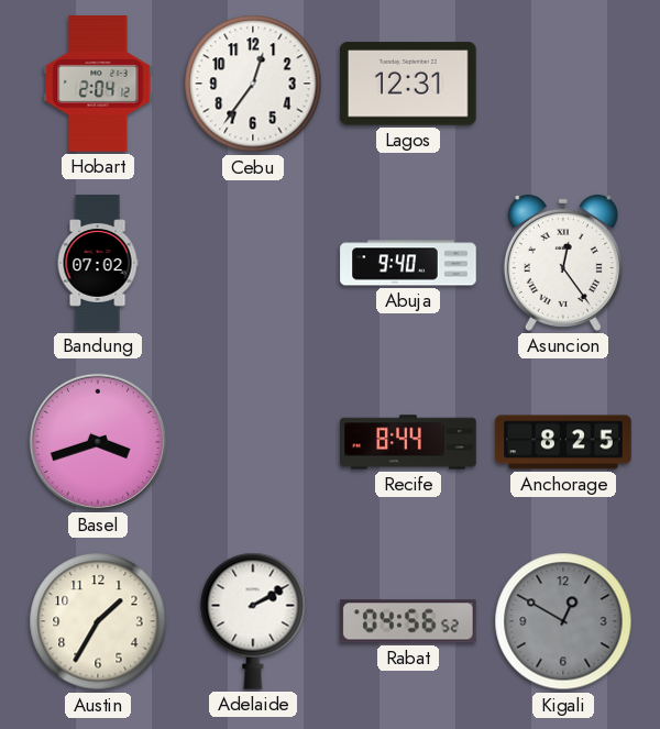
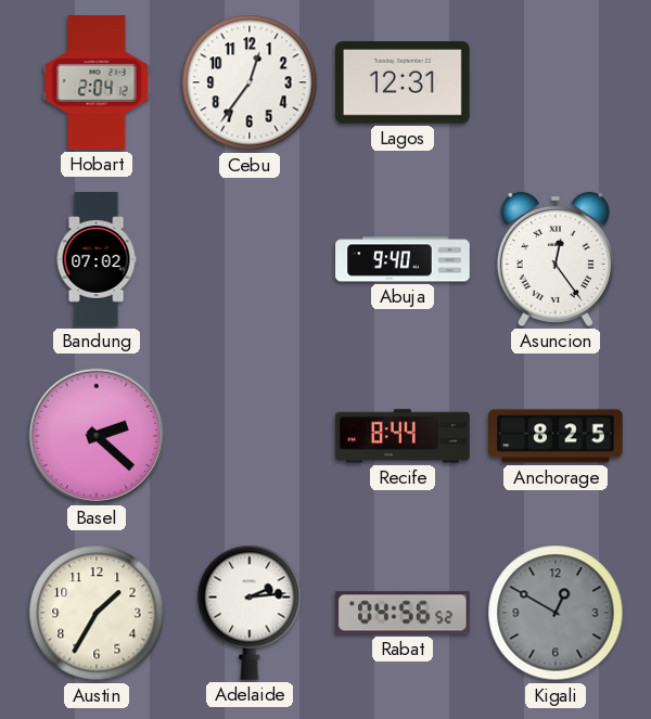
Basel: 3:42 -> 2:22
Adelaide: 2:10 -> 2:14
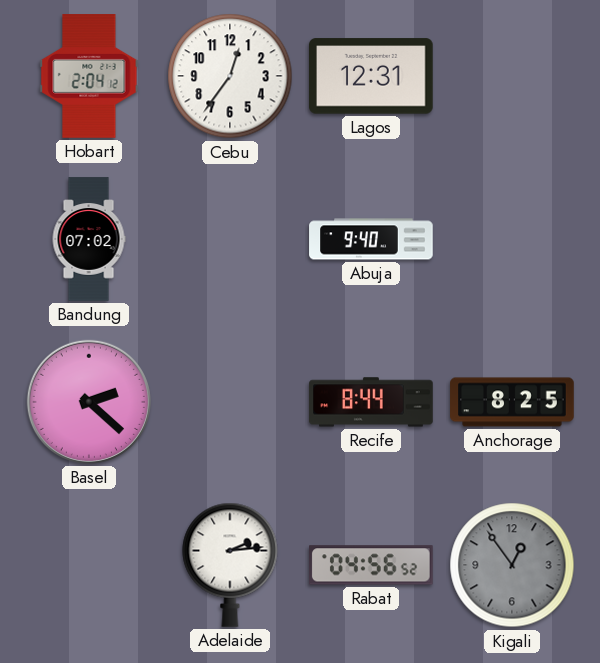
Asuncion: 12:24 -> none
Austin: 1:35 -> none
Kigali: 12:50 -> 12:54
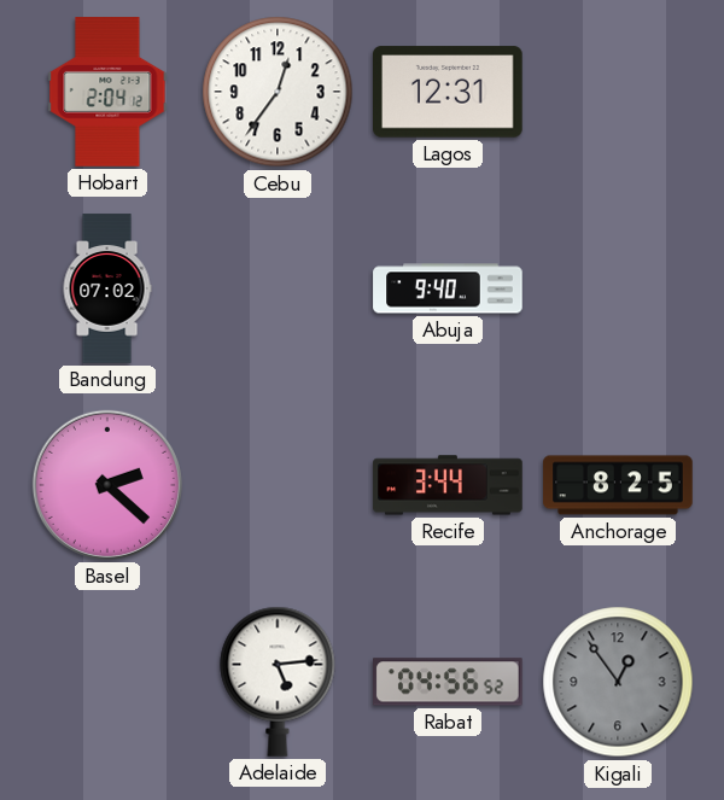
Recife: 8:44 -> 3:44
Adelaide: 2:14 -> 5:14
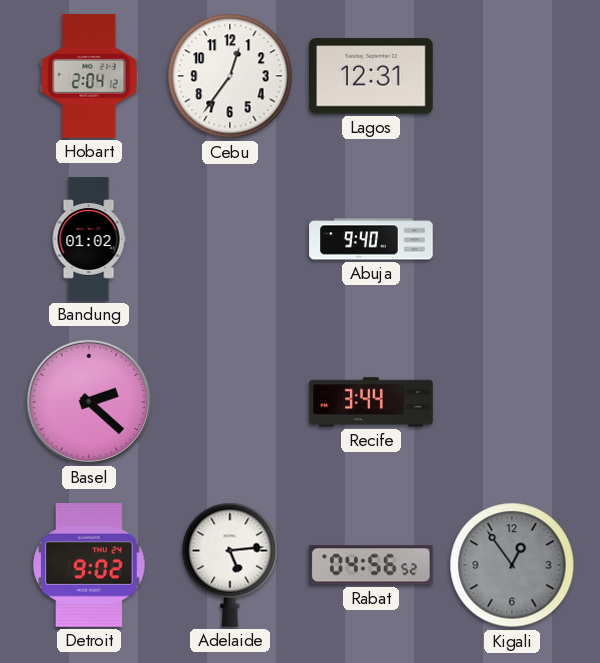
Bandung: 07:02 -> 01:02
Anchorage: 8:25 -> none
Detroit: none -> 9:02
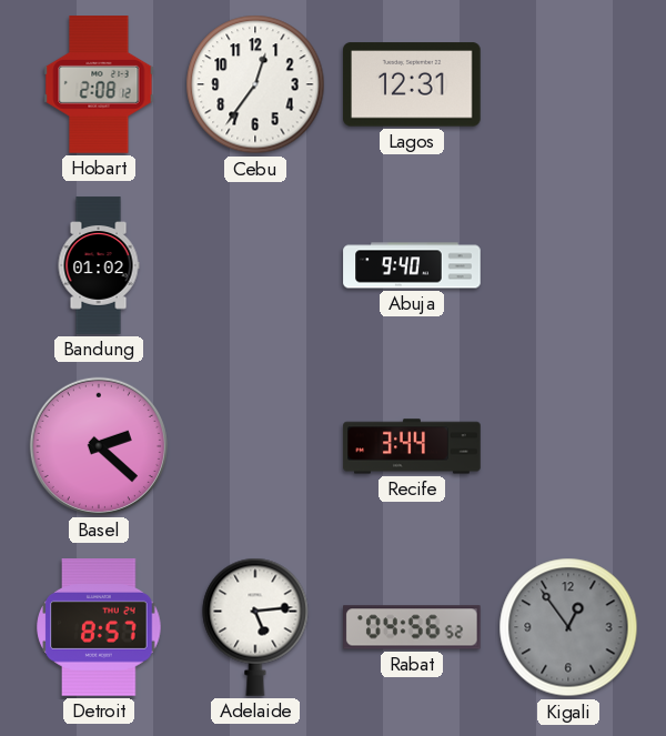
Hobart: 2:04 -> 2:08
Detroit: 9:02 -> 8:57
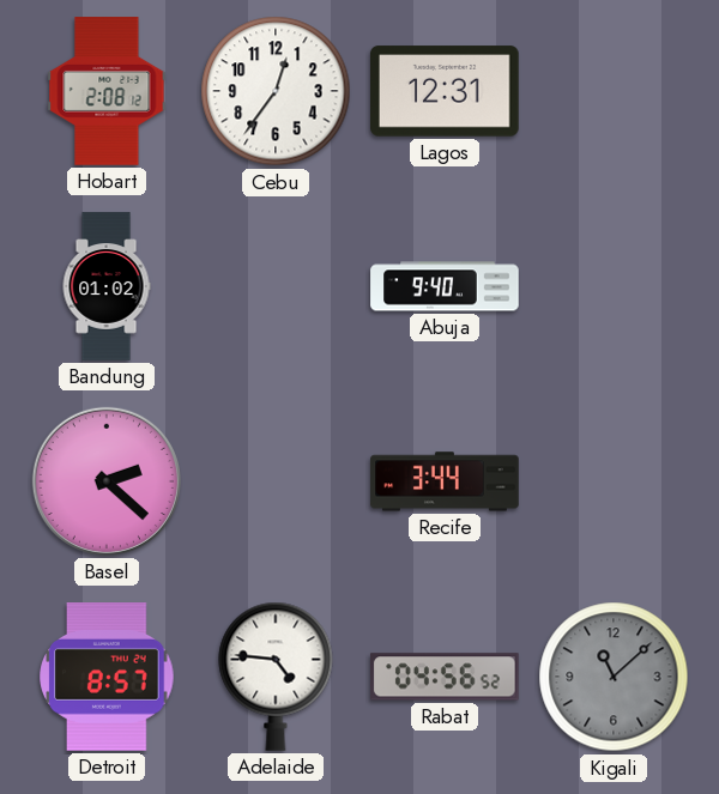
Adelaide: 5:14 -> 4:46
Kigali: 12:54 -> 11:08
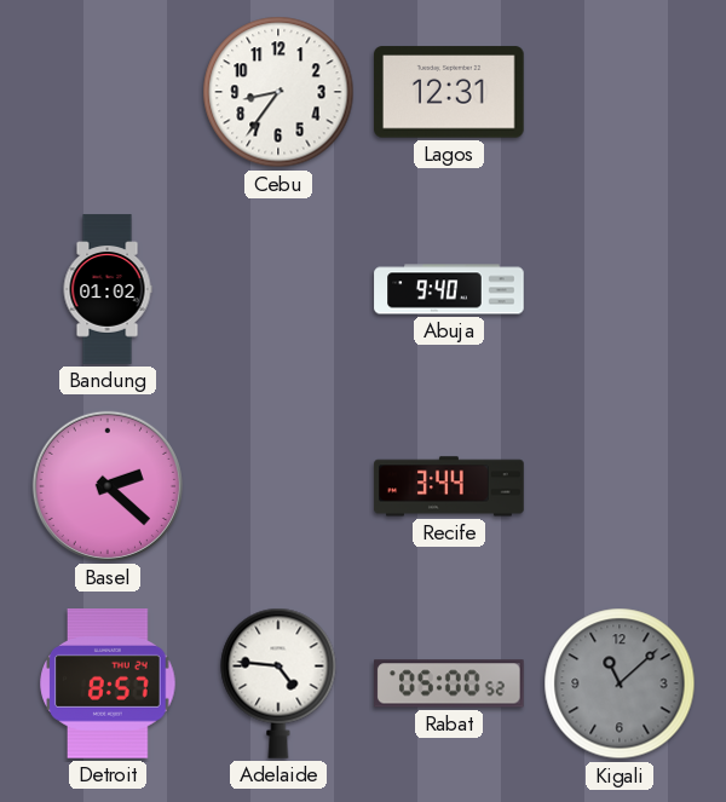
Hobart: 2:08 -> none
Cebu: 12:36 -> 8:36
Rabat: 04:56 -> 05:00
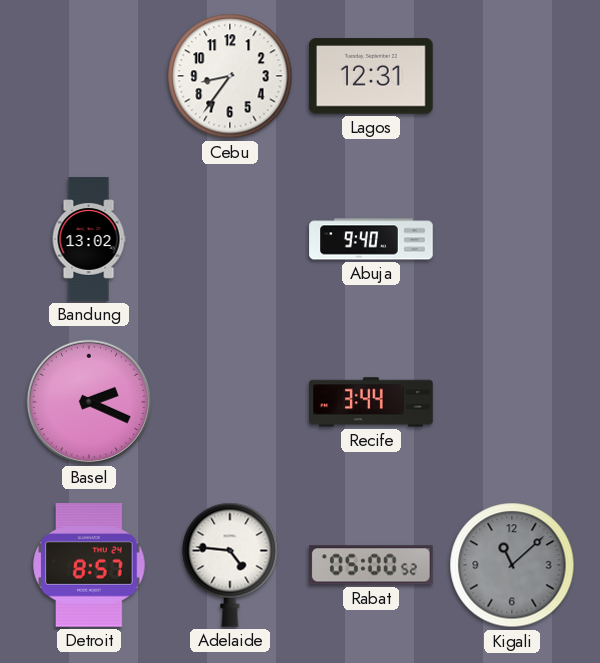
Bandung: 01:02 -> 13:02
Basel: 2:22 -> 2:19
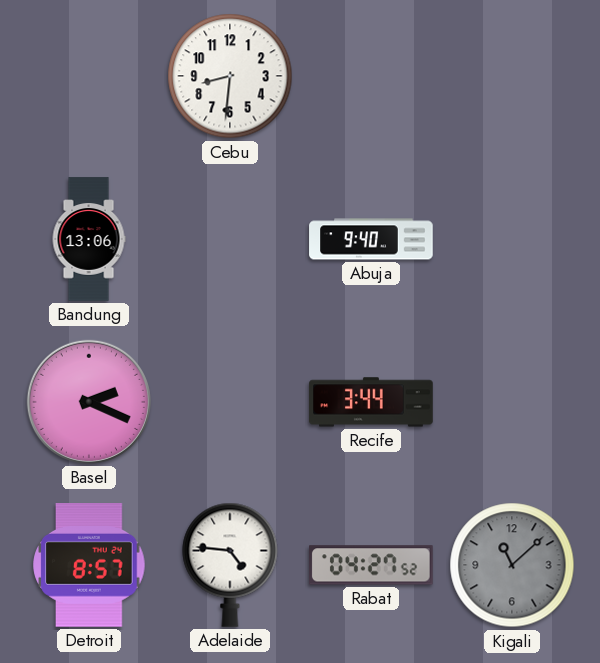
Cebu: 8:36 -> 8:31
Lagos: 12:31 -> none
Bandung: 13:02 -> 13:06
Rabat: 05:00 -> 04:27
